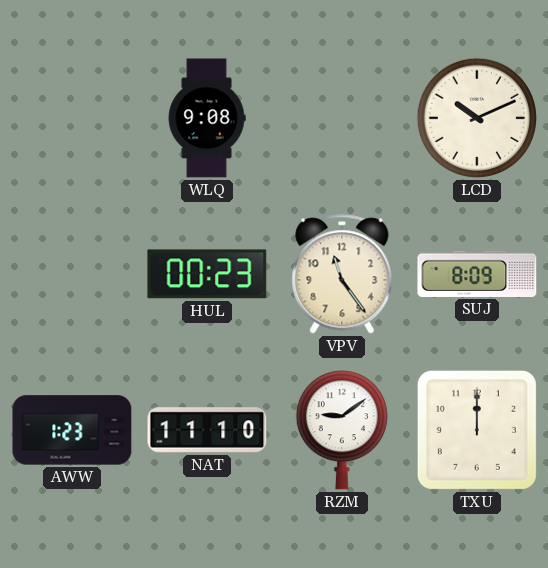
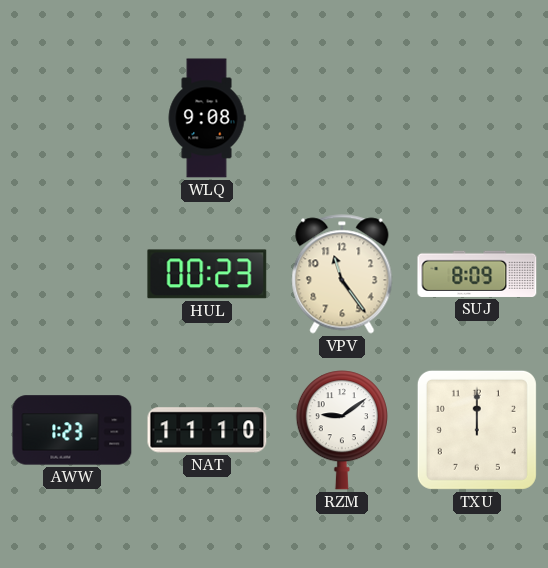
LCD: 10:11 -> none
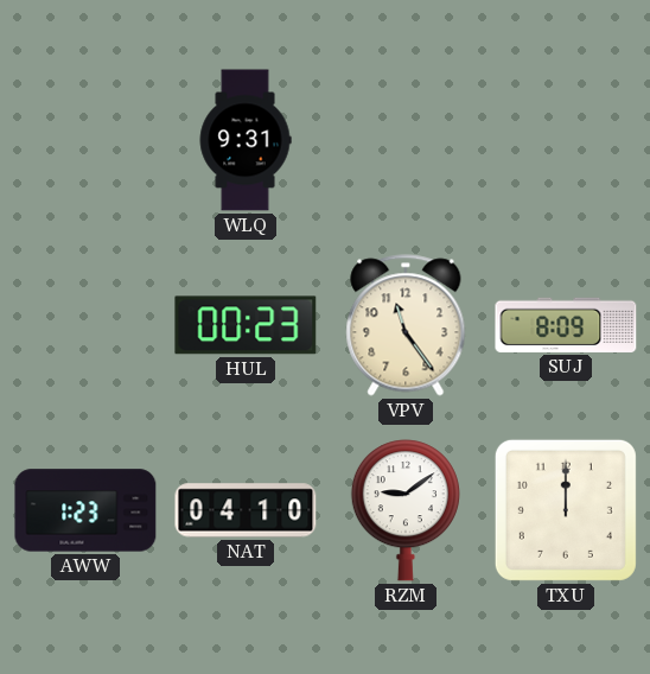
WLQ: 9:08 -> 9:31
NAT: 11:10 -> 04:10
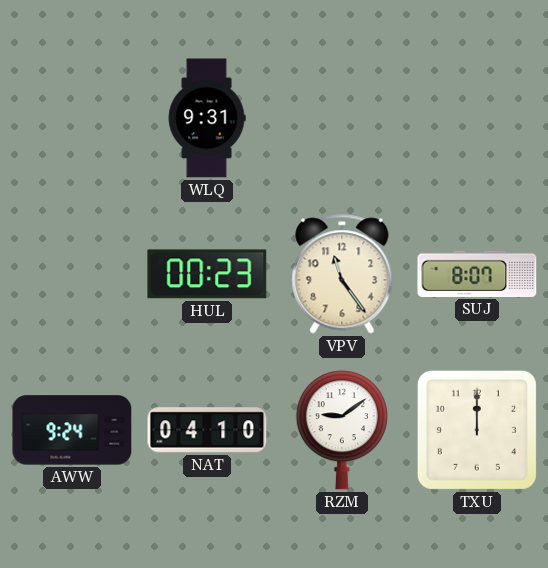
SUJ: 8:09 -> 8:07
AWW: 1:23 -> 9:24
